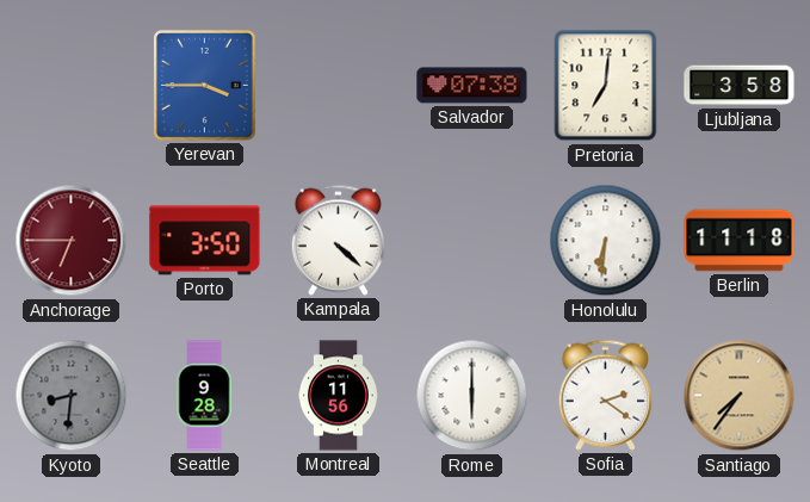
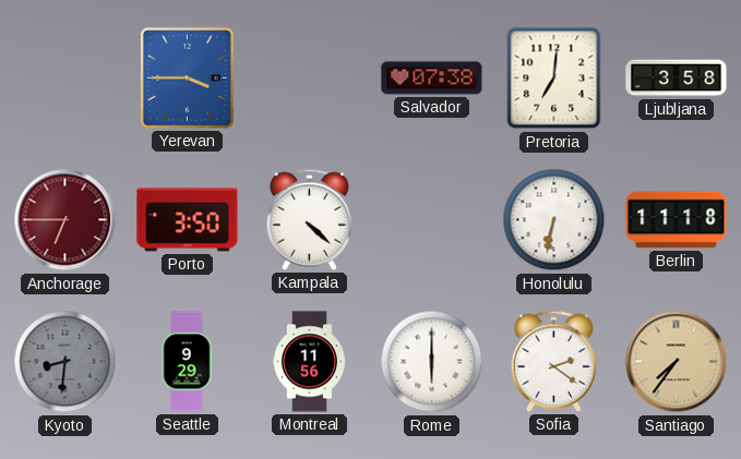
Honolulu: 6:31 -> 6:32
Seattle: 9:28 -> 9:29
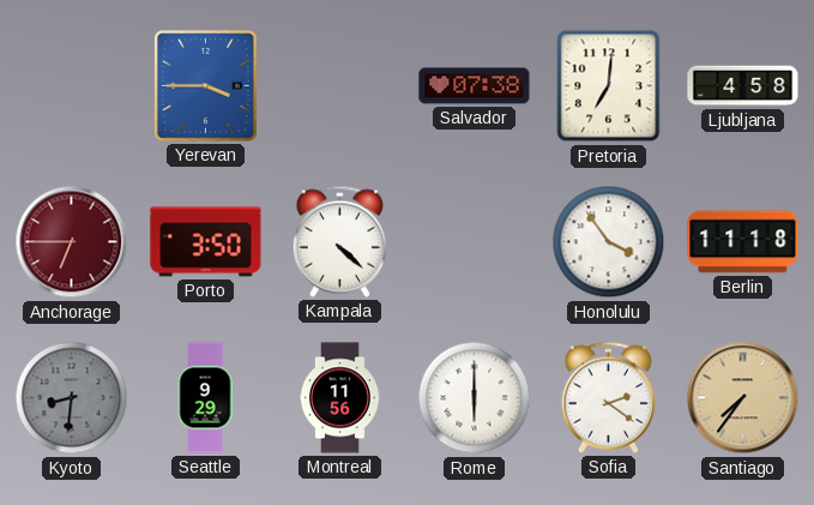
Ljubljana: 3:58 -> 4:58
Honolulu: 6:32 -> 3:54
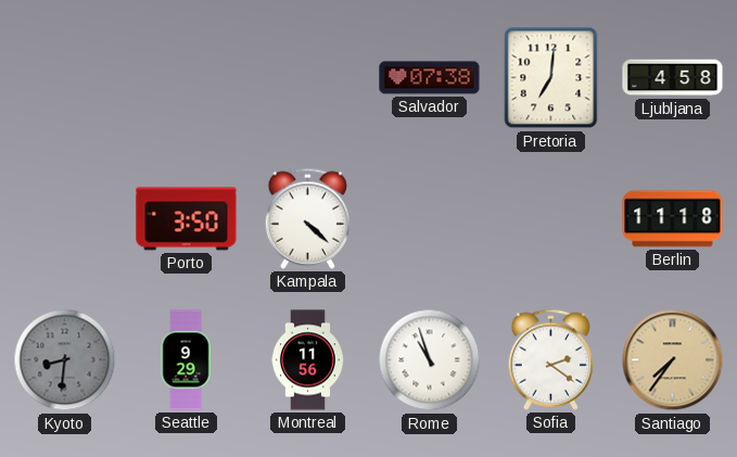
Yerevan: 3:45 -> none
Anchorage: 6:45 -> none
Honolulu: 3:54 -> none
Rome: 6:00 -> 10:57
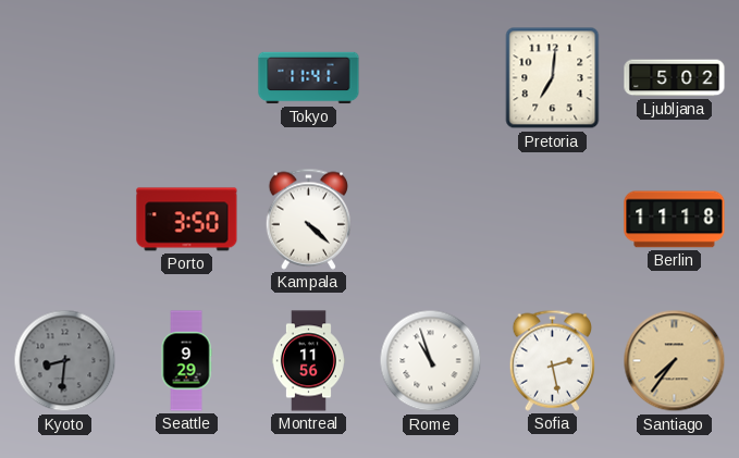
Tokyo: none -> 11:41
Salvador: 07:38 -> none
Ljubljana: 4:58 -> 5:02
Sofia: 2:21 -> 2:28
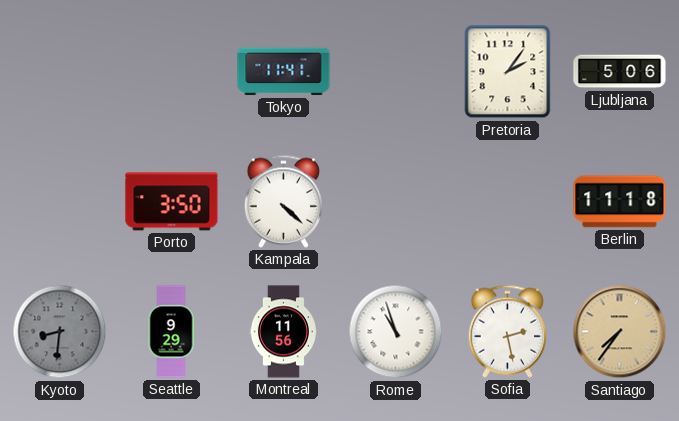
Pretoria: 7:01 -> 2:06
Ljubljana: 5:02 -> 5:06
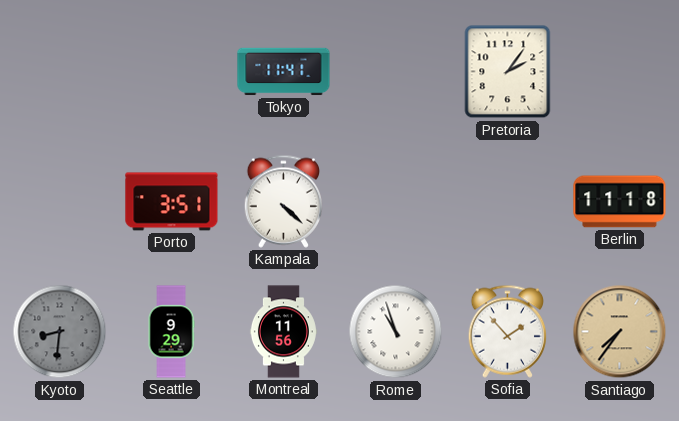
Ljubljana: 5:06 -> none
Porto: 3:50 -> 3:51
Sofia: 2:28 -> 1:53
